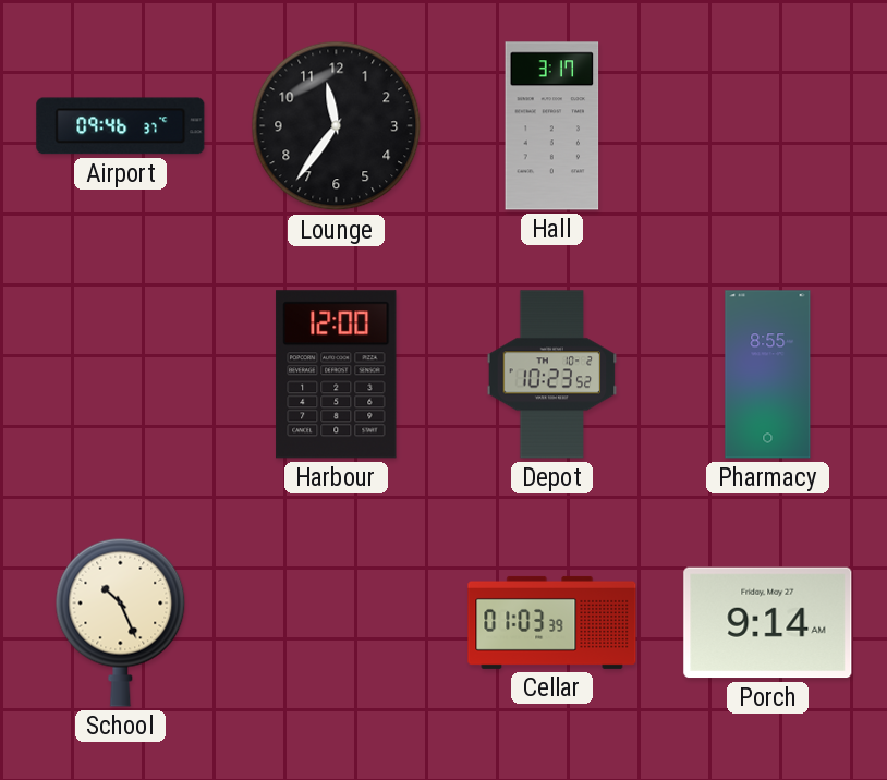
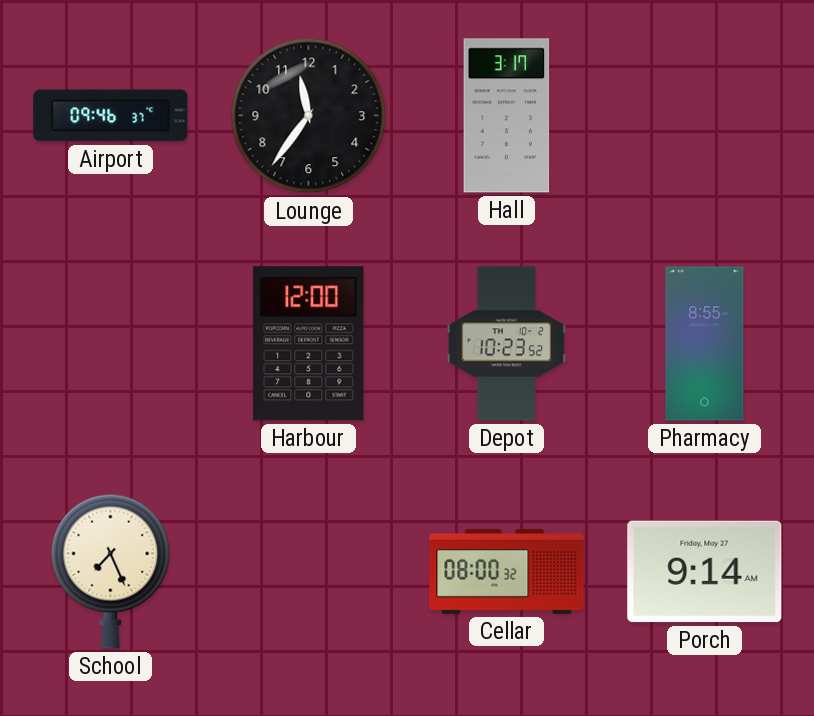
School: 10:26 -> 7:26
Cellar: 01:03 -> 08:00
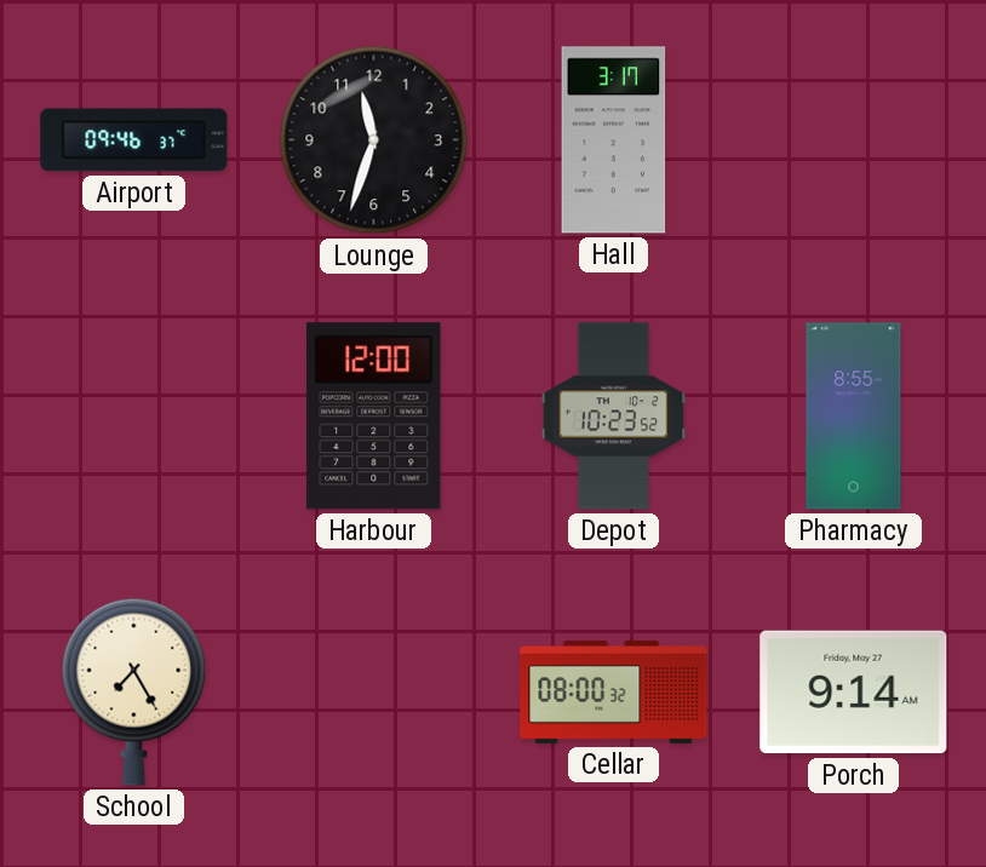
Lounge: 11:36 -> 11:33
School: 7:26 -> 7:25
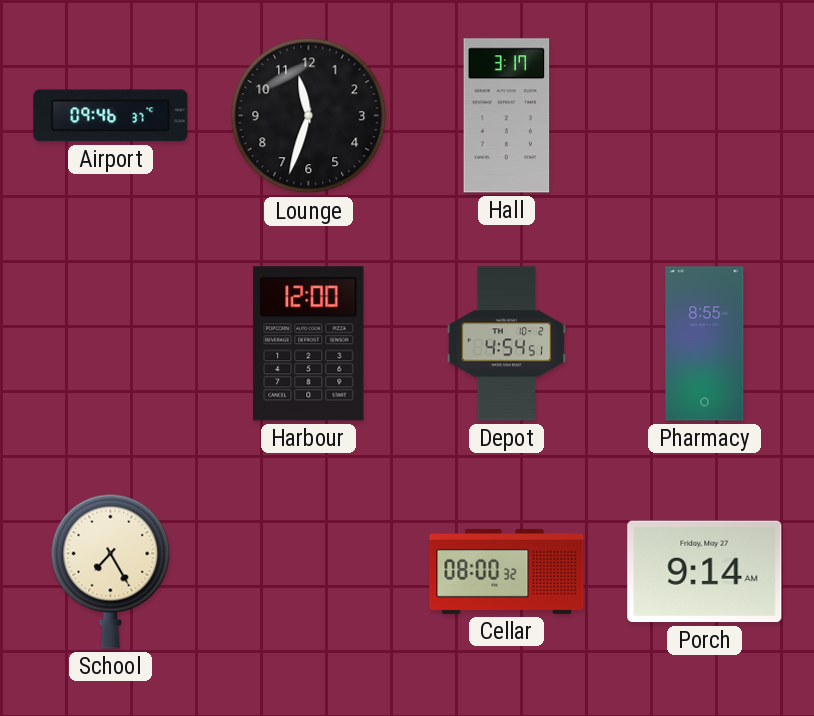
Depot: 10:23 -> 4:54
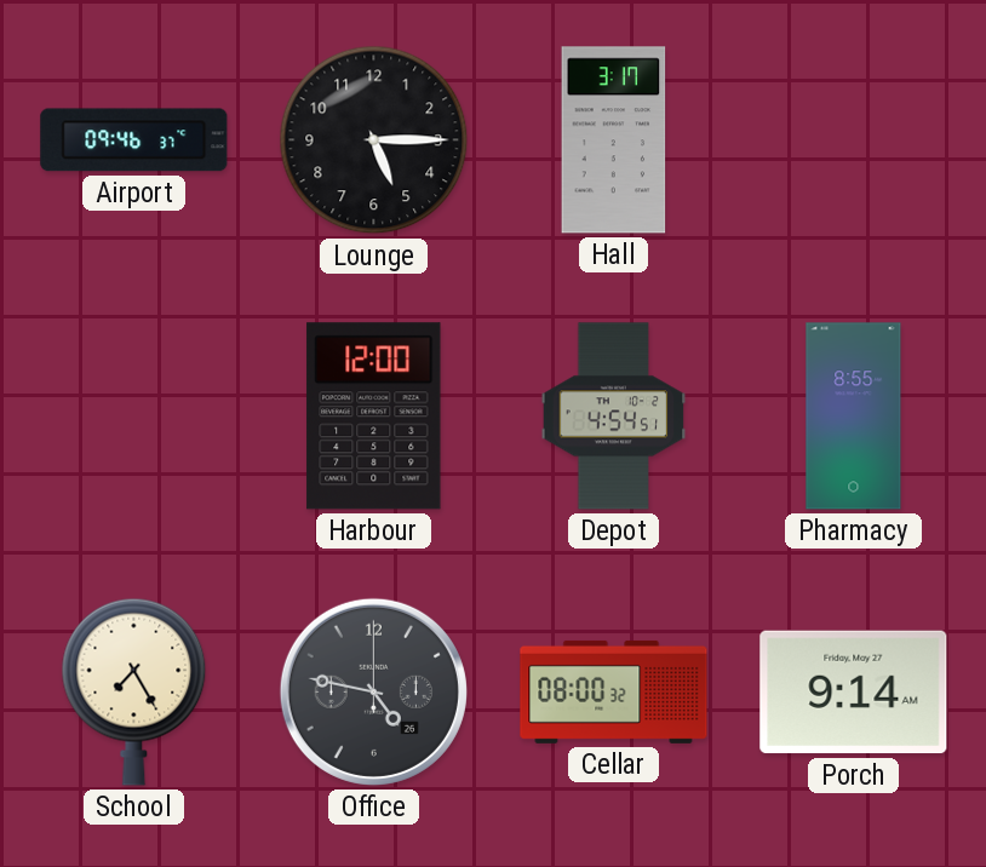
Lounge: 11:33 -> 5:15
Office: none -> 4:47
